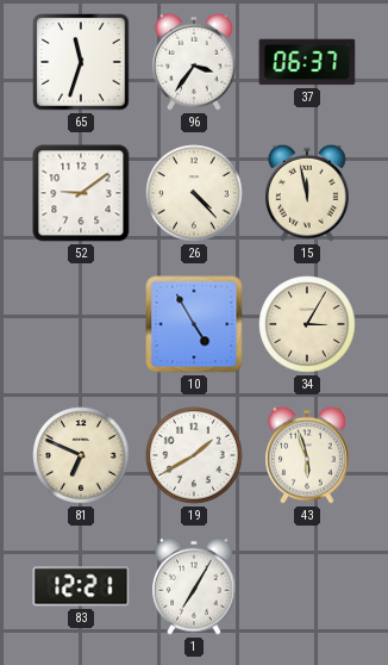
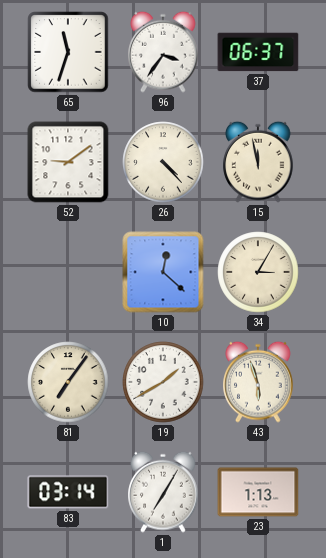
10: 4:55 -> 12:22
81: 6:49 -> 7:06
83: 12:21 -> 03:14
23: none -> 1:13
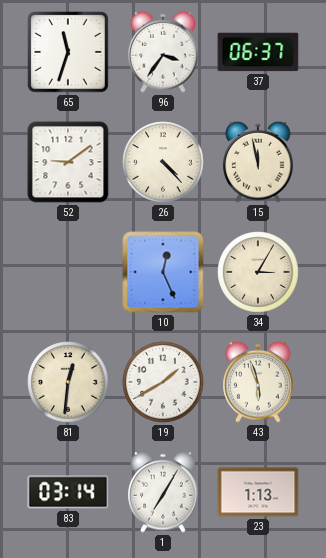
10: 12:22 -> 12:26
81: 7:06 -> 12:31
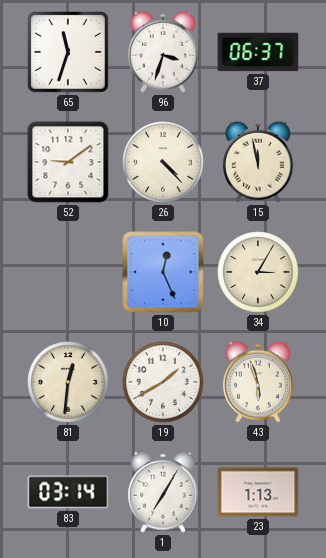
96: 3:36 -> 3:33
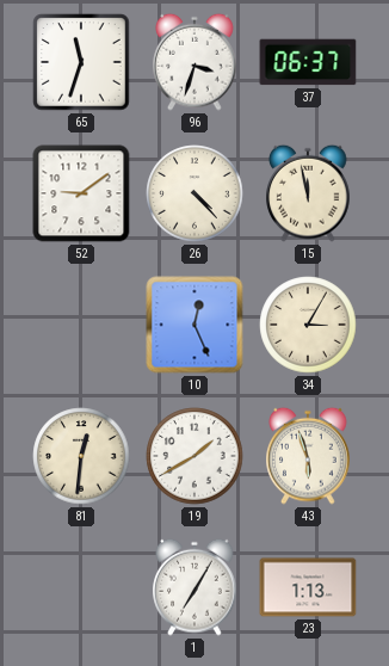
83: 03:14 -> none
